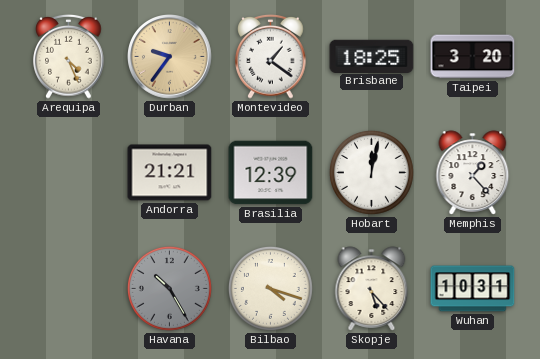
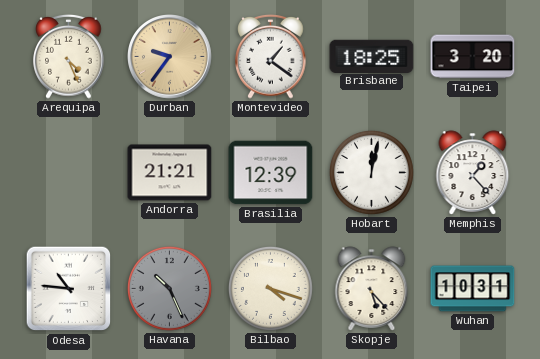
Odesa: none -> 10:46
Havana: 10:25 -> 10:26
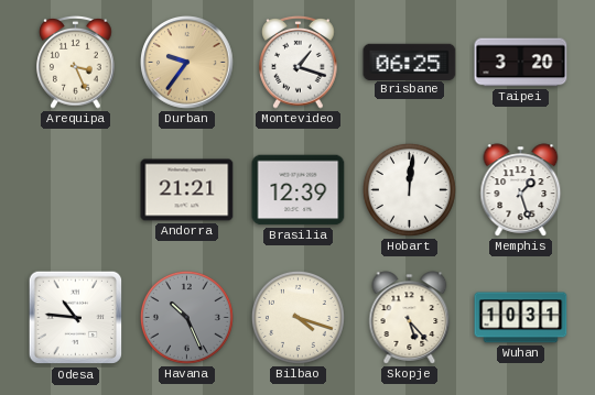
Arequipa: 4:26 -> 3:26
Montevideo: 1:21 -> 1:18
Brisbane: 18:25 -> 06:25
Hobart: 12:02 -> 12:01
Memphis: 1:23 -> 1:27
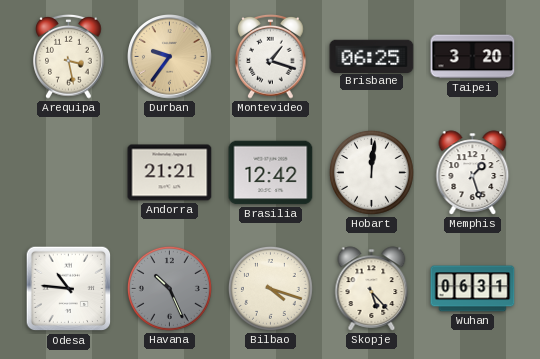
Arequipa: 3:26 -> 3:28
Brasilia: 12:39 -> 12:42
Wuhan: 10:31 -> 06:31
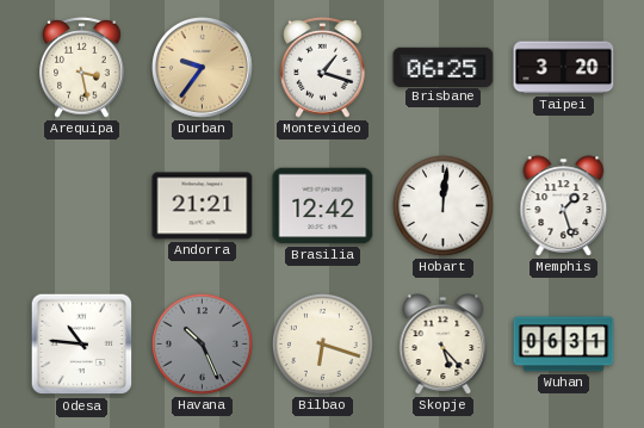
Bilbao: 4:18 -> 6:18
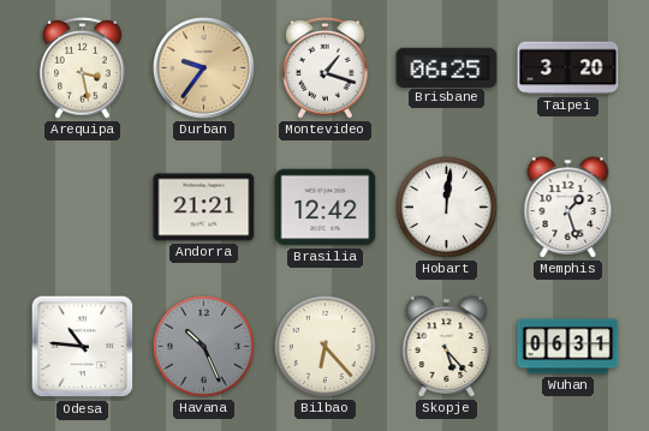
Bilbao: 6:18 -> 6:23
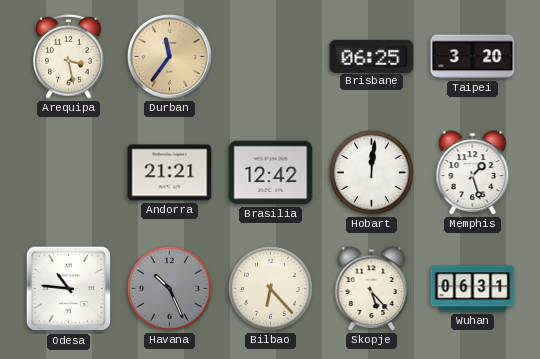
Durban: 9:36 -> 11:36
Montevideo: 1:18 -> none
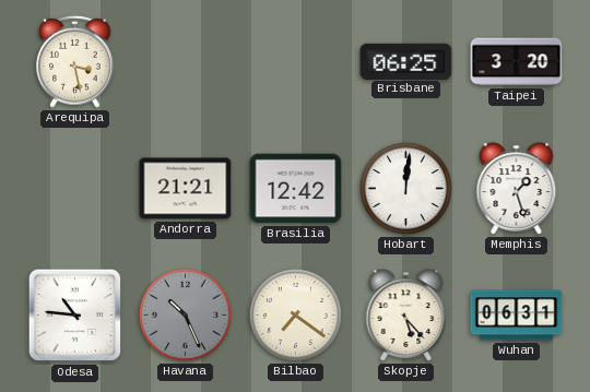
Durban: 11:36 -> none
Bilbao: 6:23 -> 7:21
